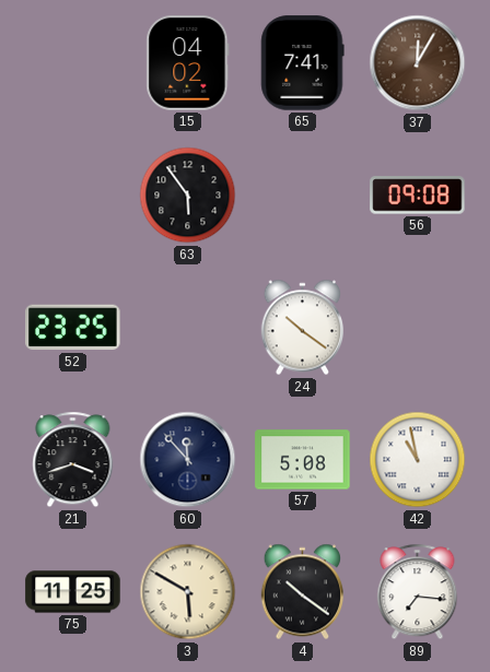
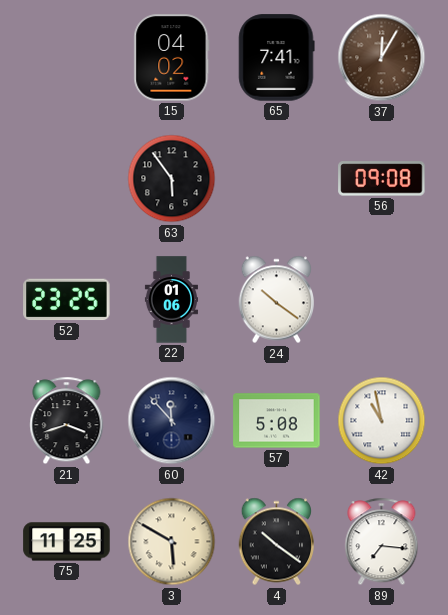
22: none -> 01:06
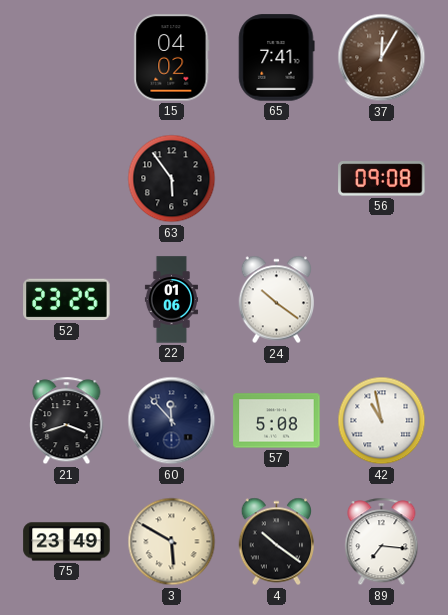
75: 11:25 -> 23:49
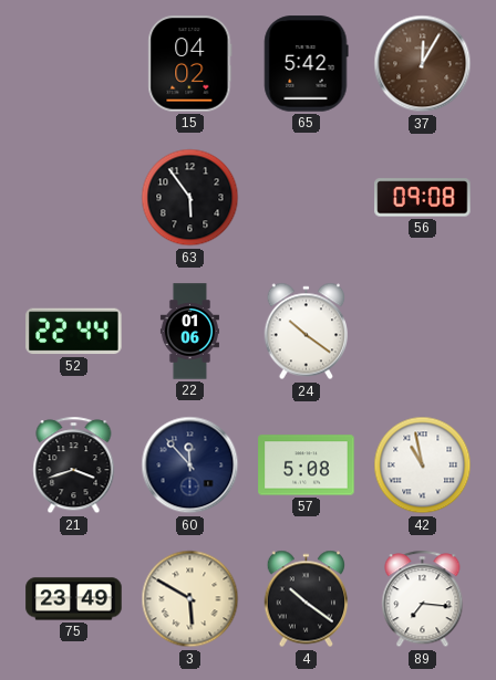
65: 7:41 -> 5:42
52: 23:25 -> 22:44
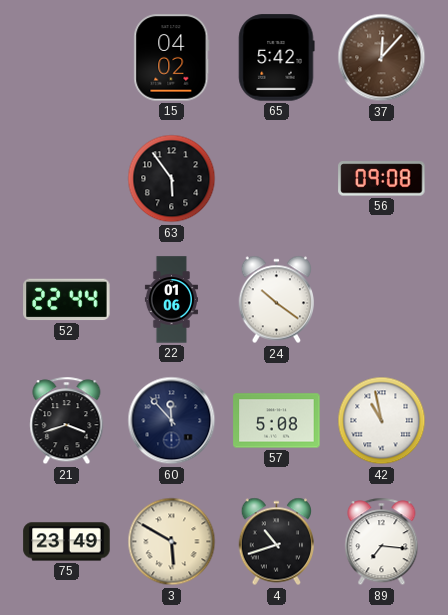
37: 12:05 -> 12:07
4: 10:21 -> 10:42
